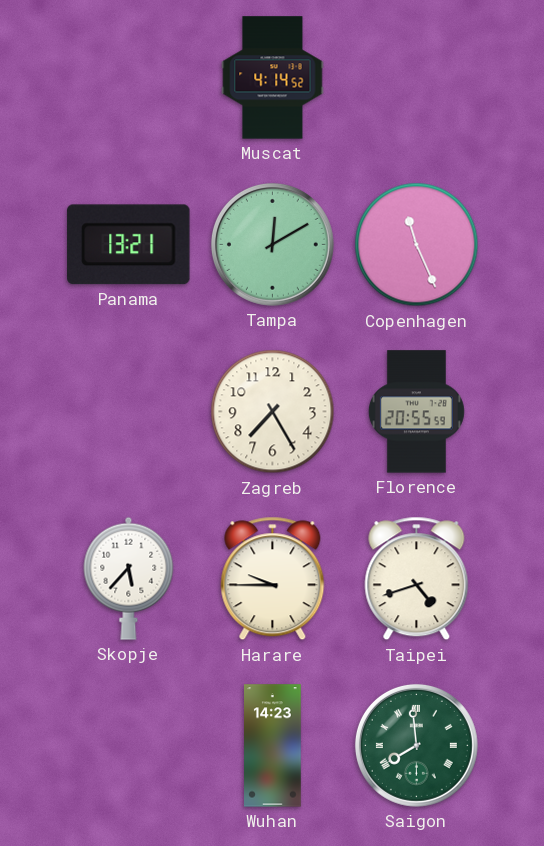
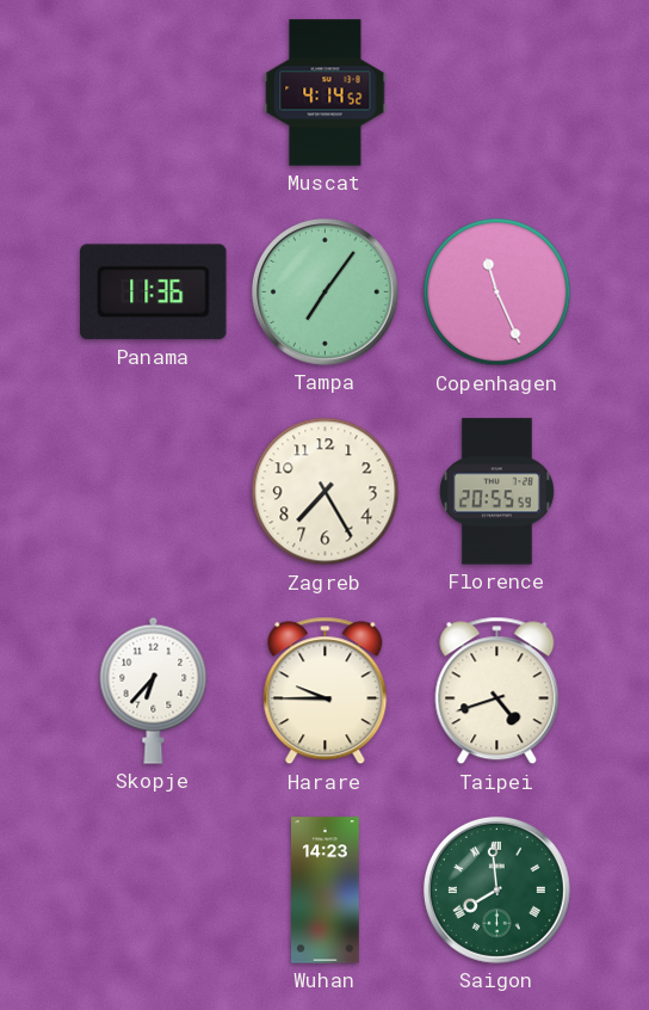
Panama: 13:21 -> 11:36
Tampa: 12:10 -> 7:06
Skopje: 5:37 -> 6:37
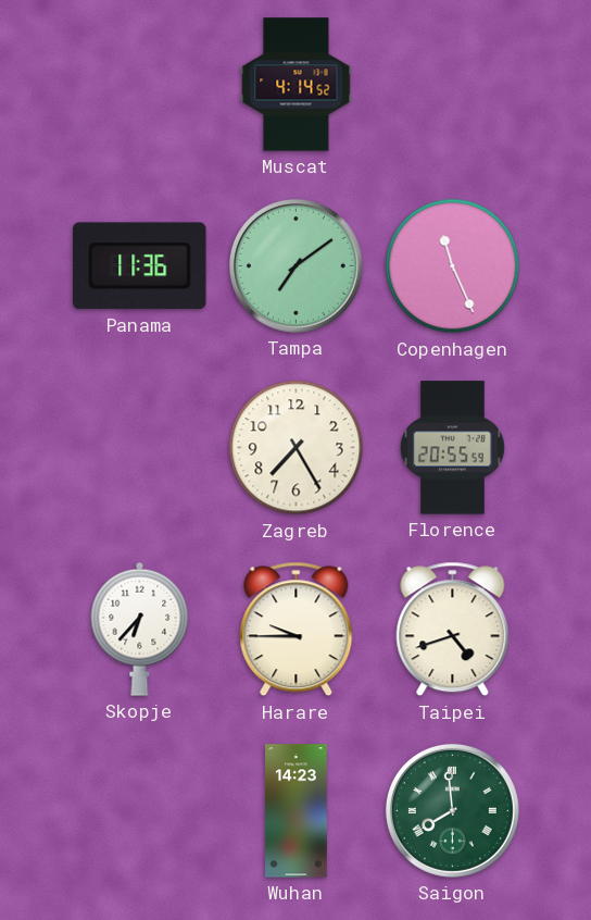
Tampa: 7:06 -> 7:09
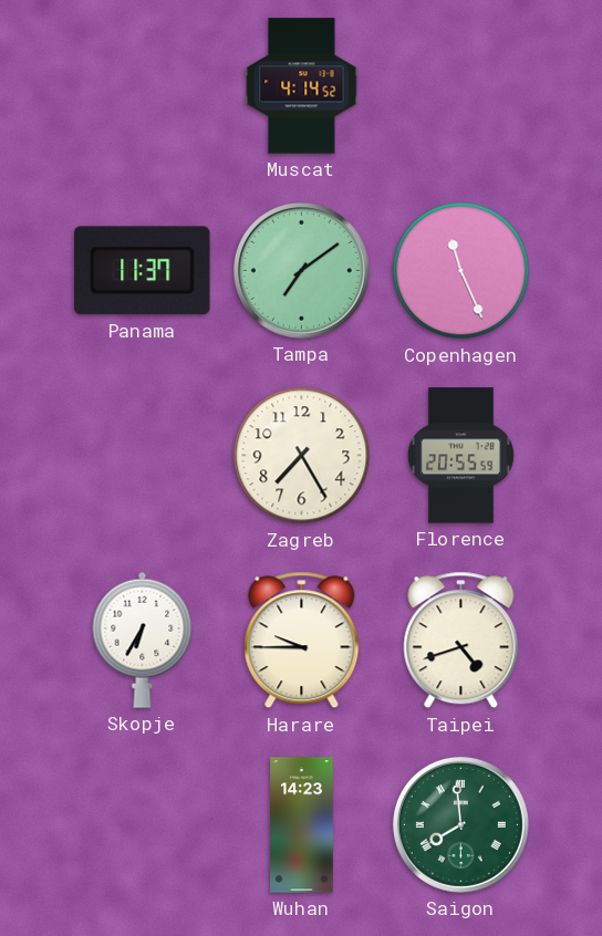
Panama: 11:36 -> 11:37
Skopje: 6:37 -> 6:35
